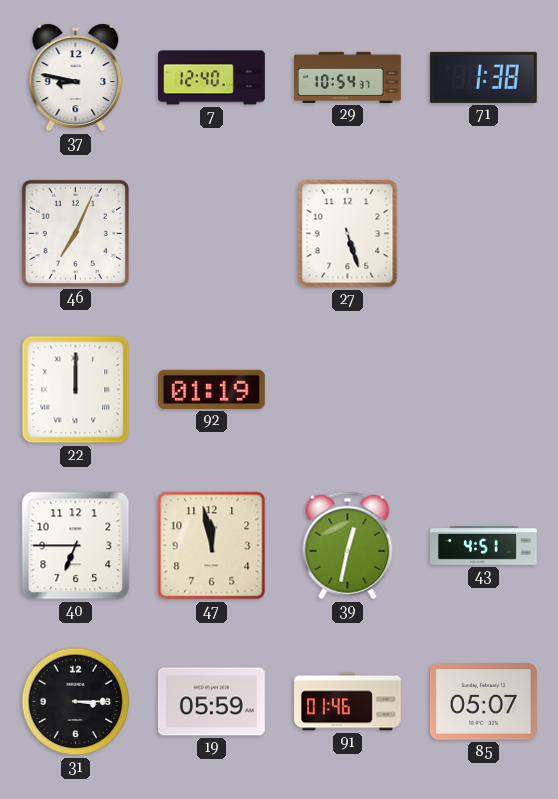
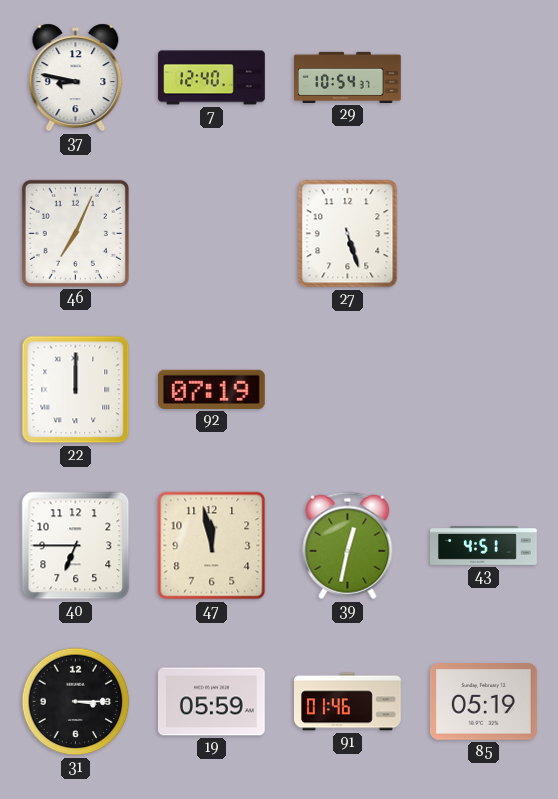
71: 1:38 -> none
92: 01:19 -> 07:19
85: 05:07 -> 05:19
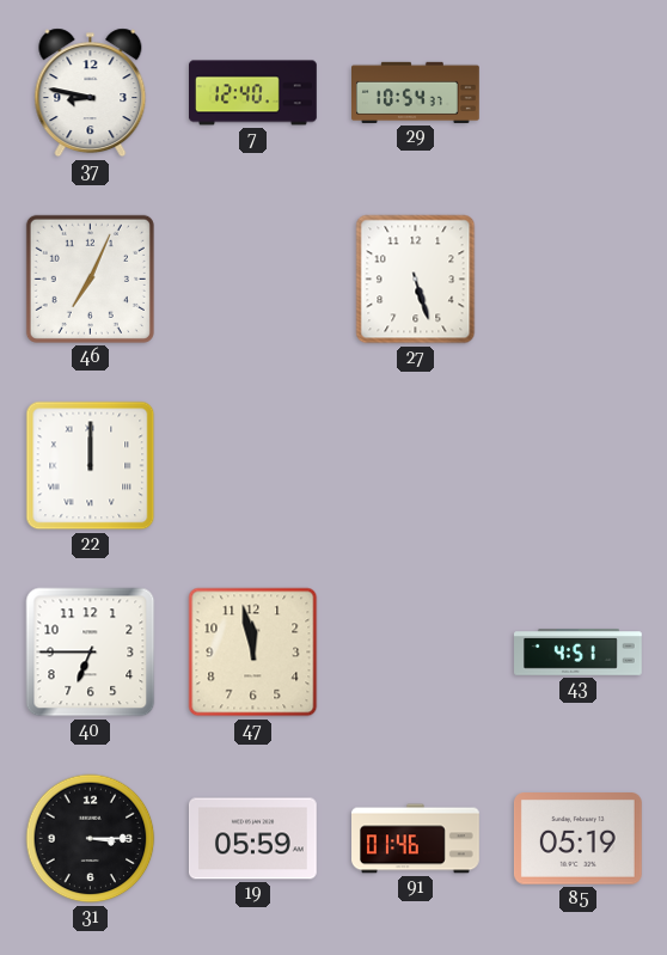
92: 07:19 -> none
39: 12:32 -> none
